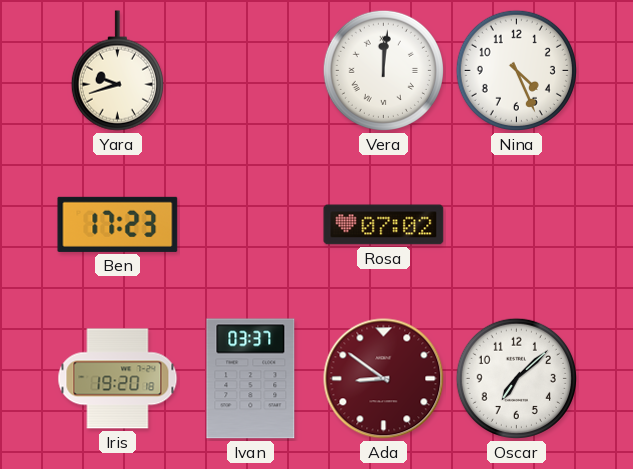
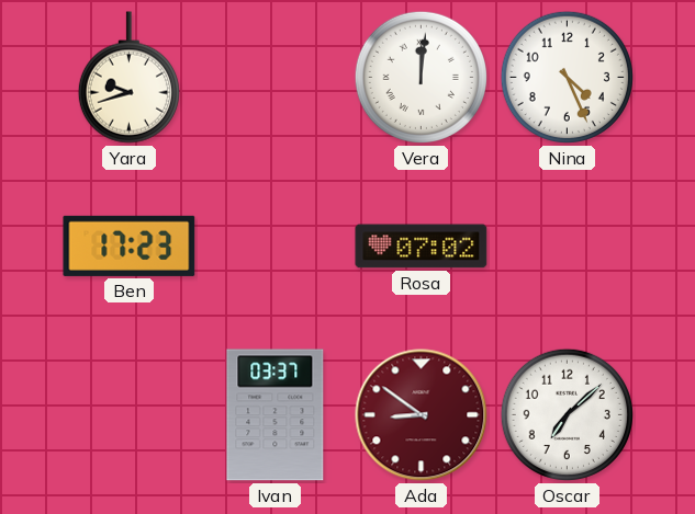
Iris: 19:20 -> none
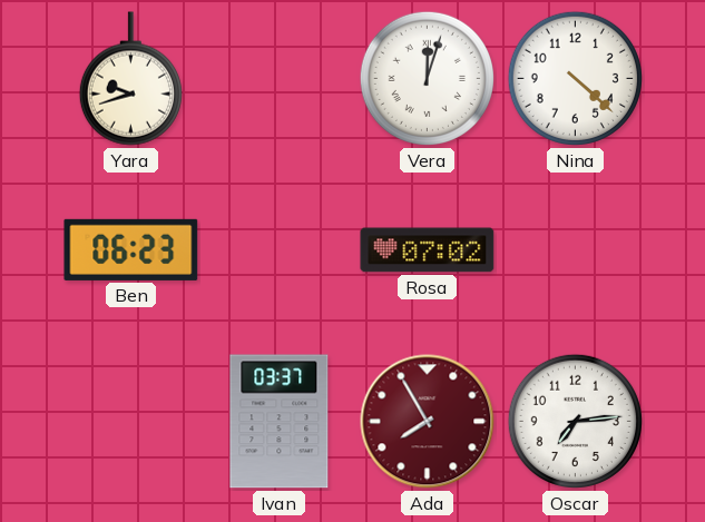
Vera: 12:01 -> 12:03
Nina: 4:26 -> 4:22
Ben: 17:23 -> 06:23
Ada: 8:51 -> 7:55
Oscar: 7:08 -> 7:14
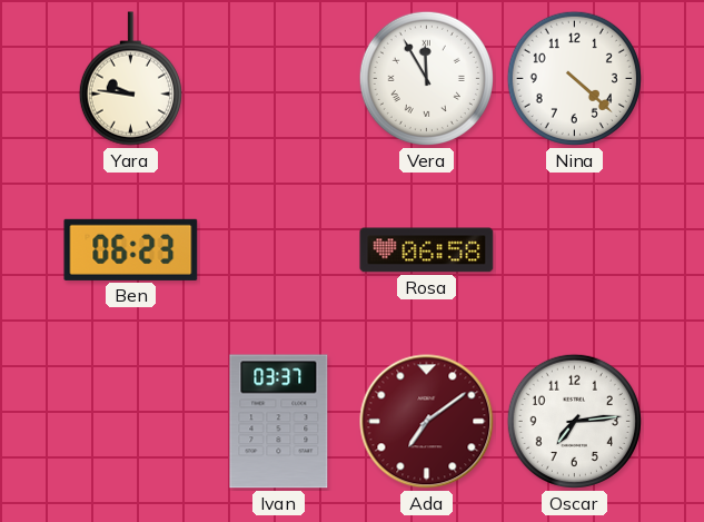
Yara: 9:42 -> 9:46
Vera: 12:03 -> 11:55
Rosa: 07:02 -> 06:58
Ada: 7:55 -> 7:09
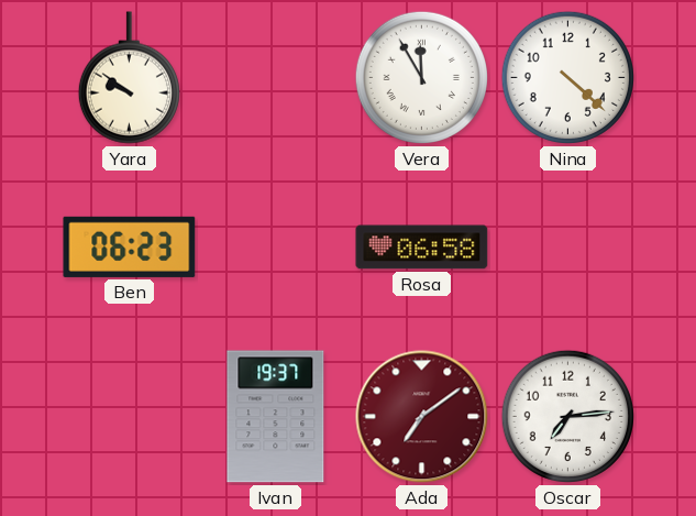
Yara: 9:46 -> 9:51
Ivan: 03:37 -> 19:37
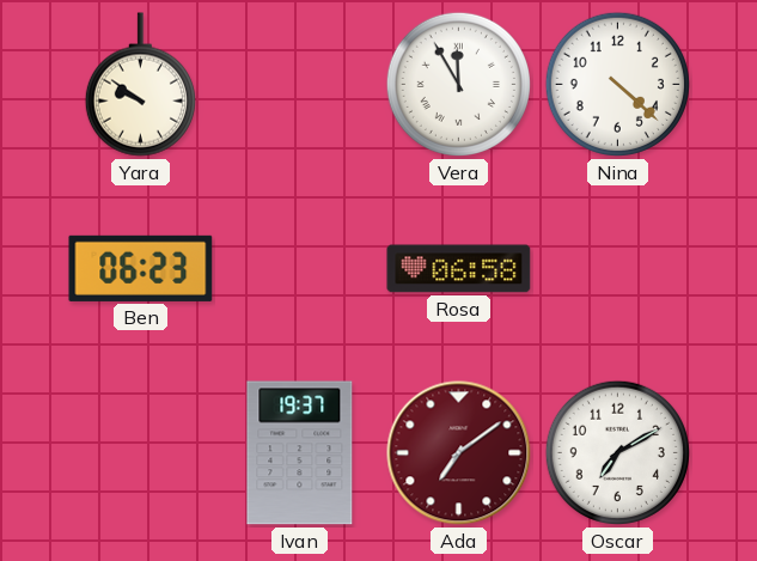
Oscar: 7:14 -> 7:10
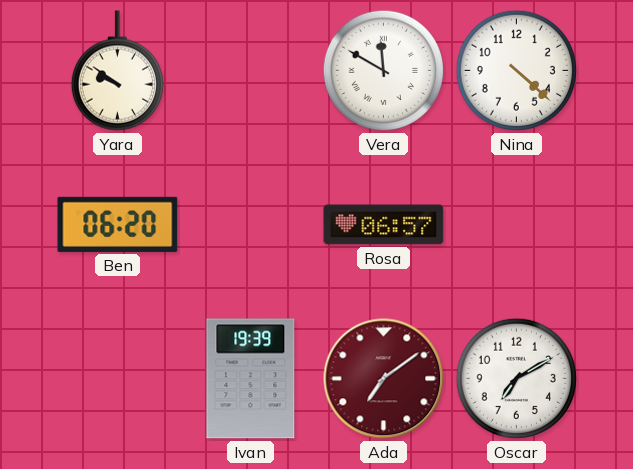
Vera: 11:55 -> 11:50
Ben: 06:23 -> 06:20
Rosa: 06:58 -> 06:57
Ivan: 19:37 -> 19:39
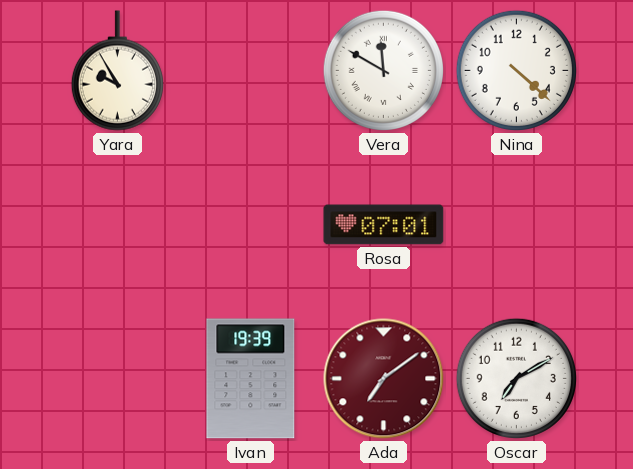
Yara: 9:51 -> 9:55
Ben: 06:20 -> none
Rosa: 06:57 -> 07:01
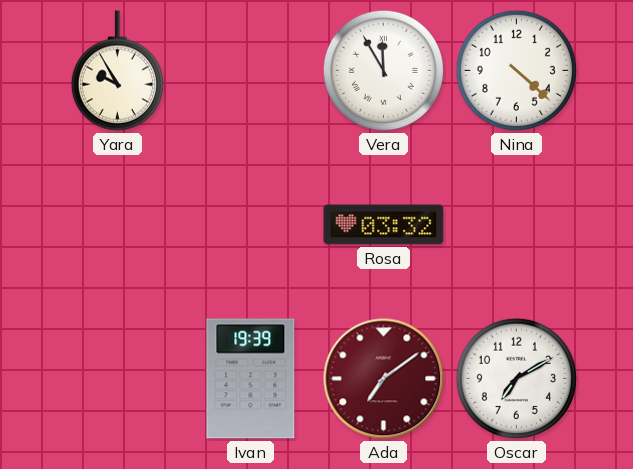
Vera: 11:50 -> 11:55
Rosa: 07:01 -> 03:32
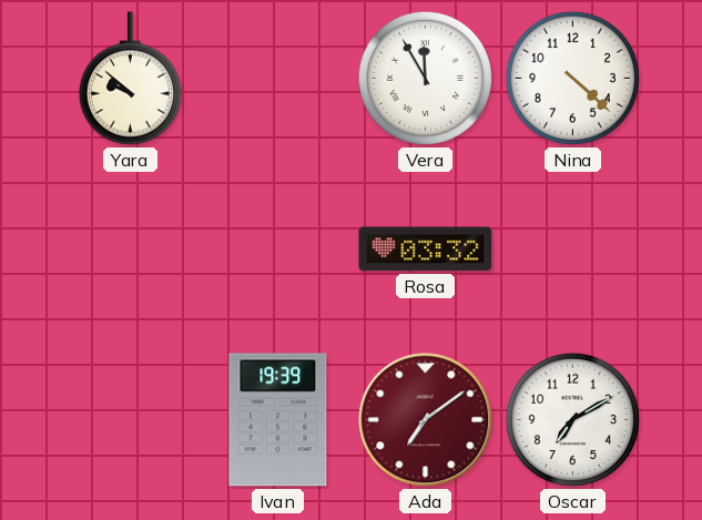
Yara: 9:55 -> 9:52
